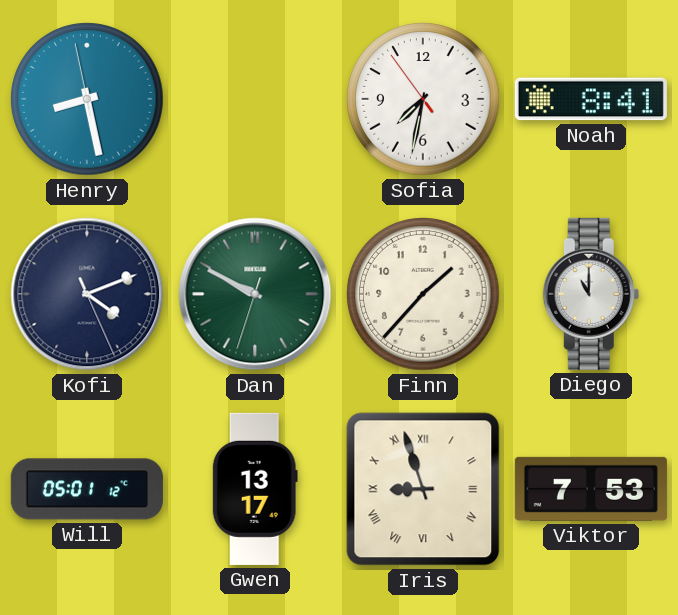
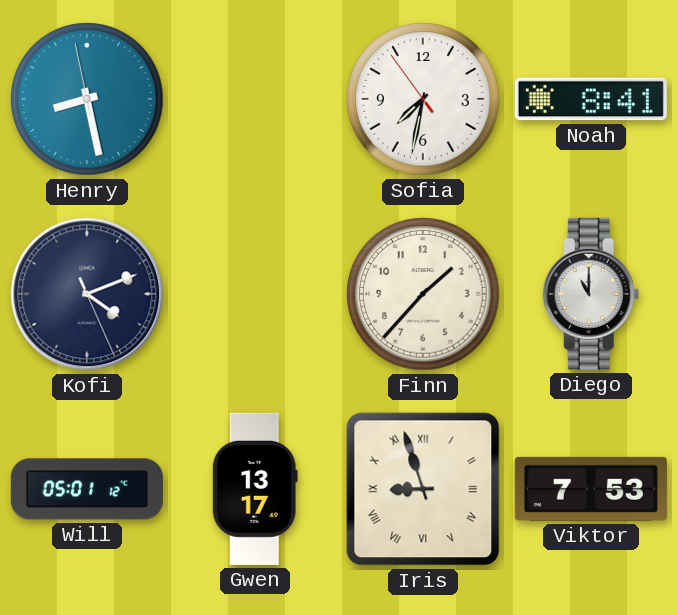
Dan: 9:49 -> none
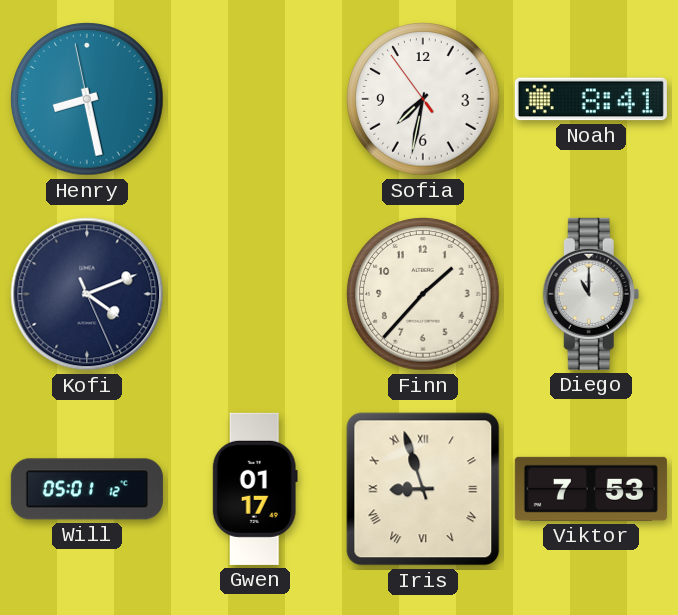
Gwen: 13:17 -> 01:17
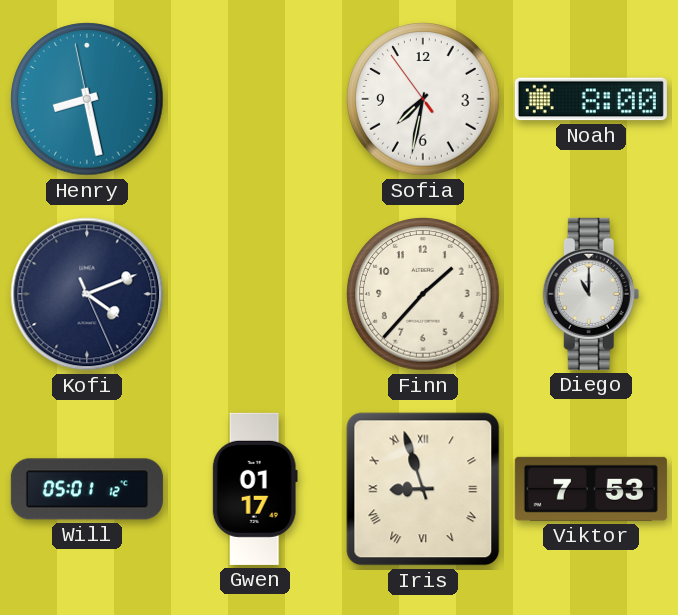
Noah: 8:41 -> 8:00
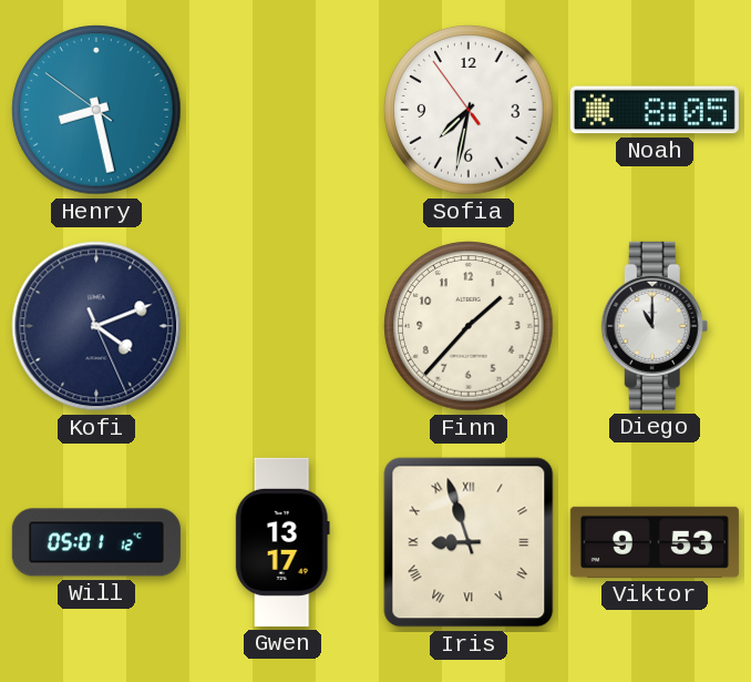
Henry: 8:27:58 -> 8:27:51
Noah: 8:00 -> 8:05
Gwen: 01:17 -> 13:17
Viktor: 7:53 -> 9:53
